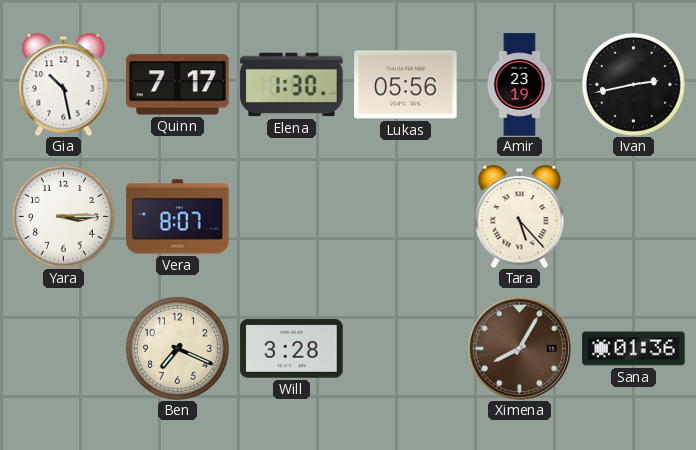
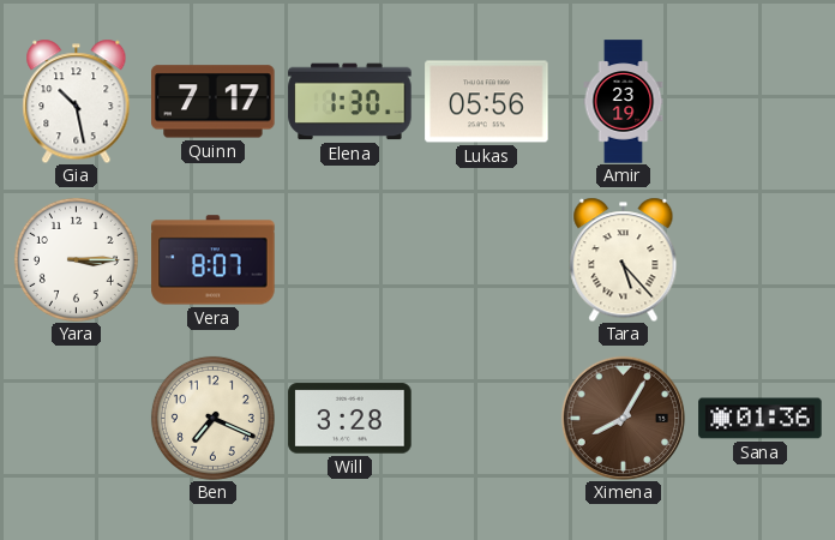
Ivan: 2:43 -> none
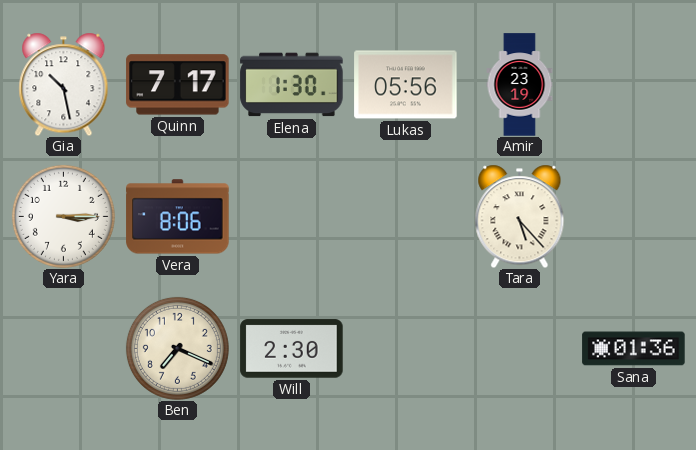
Vera: 8:07 -> 8:06
Will: 3:28 -> 2:30
Ximena: 8:05 -> none
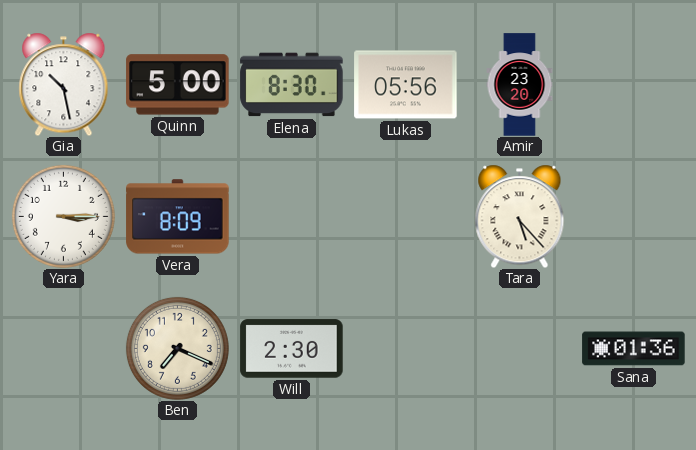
Quinn: 7:17 -> 5:00
Elena: 1:30 -> 8:30
Amir: 23:19 -> 23:20
Vera: 8:06 -> 8:09
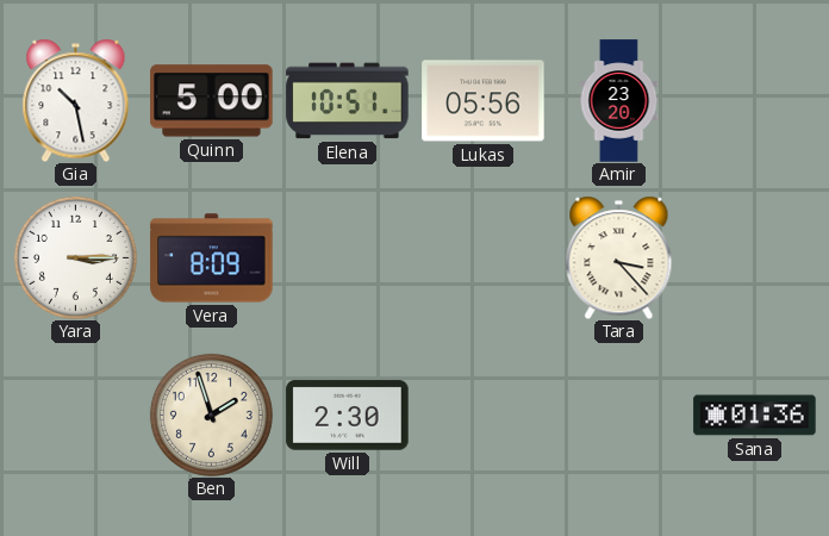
Elena: 8:30 -> 10:51
Tara: 5:23 -> 3:23
Ben: 7:19 -> 1:57
